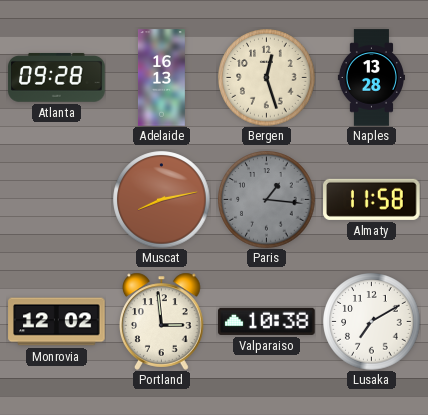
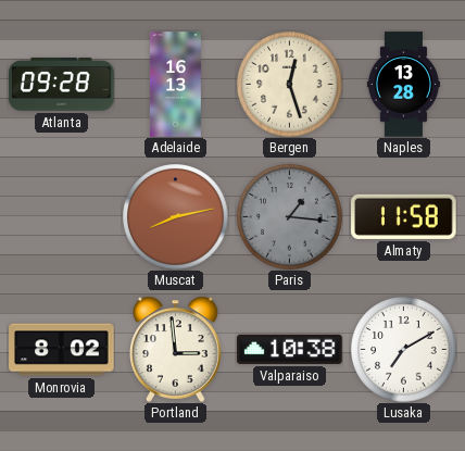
Monrovia: 12:02 -> 8:02
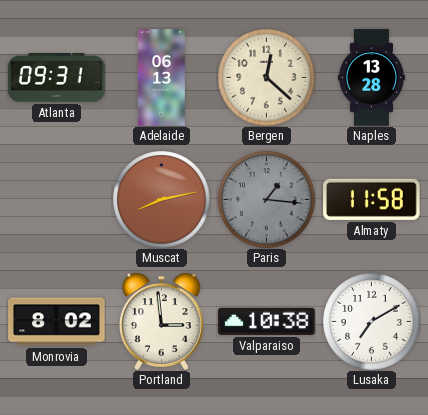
Atlanta: 09:28 -> 09:31
Adelaide: 16:13 -> 06:13
Bergen: 12:27 -> 12:22
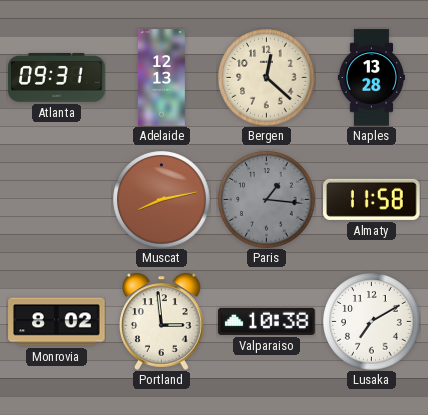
Adelaide: 06:13 -> 12:13
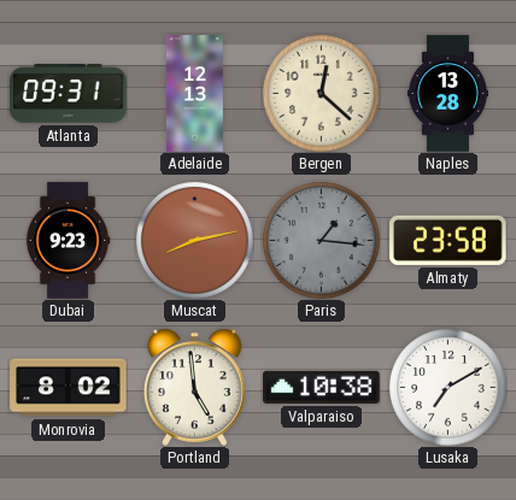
Dubai: none -> 9:23
Almaty: 11:58 -> 23:58
Portland: 2:59 -> 4:59
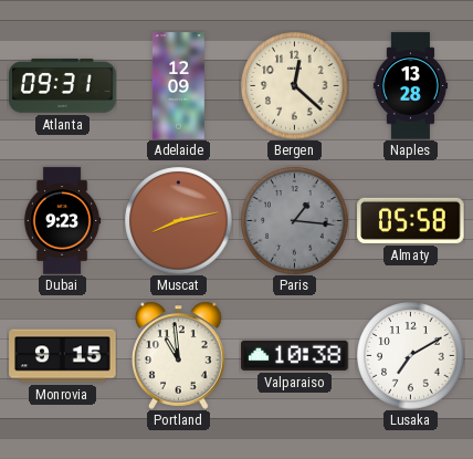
Adelaide: 12:13 -> 12:09
Almaty: 23:58 -> 05:58
Monrovia: 8:02 -> 9:15
Portland: 4:59 -> 10:59
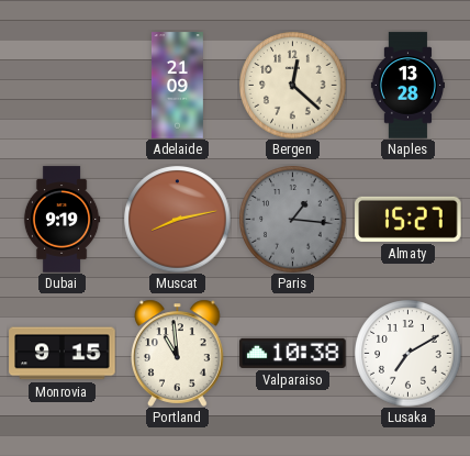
Atlanta: 09:31 -> none
Adelaide: 12:09 -> 21:09
Dubai: 9:23 -> 9:19
Almaty: 05:58 -> 15:27
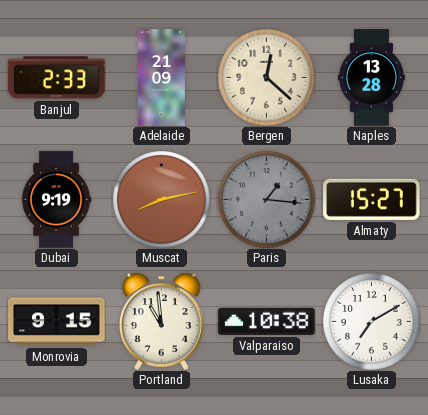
Banjul: none -> 2:33
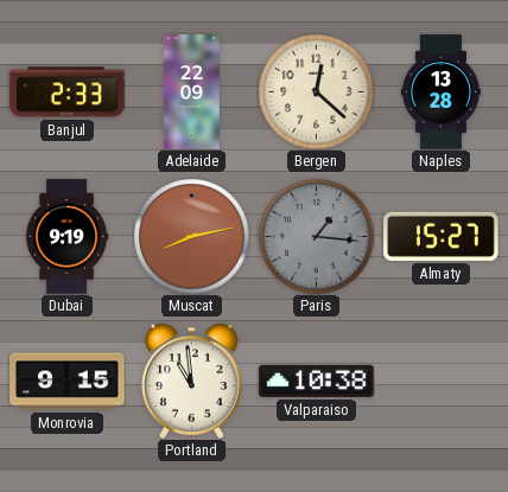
Adelaide: 21:09 -> 22:09
Lusaka: 7:10 -> none
